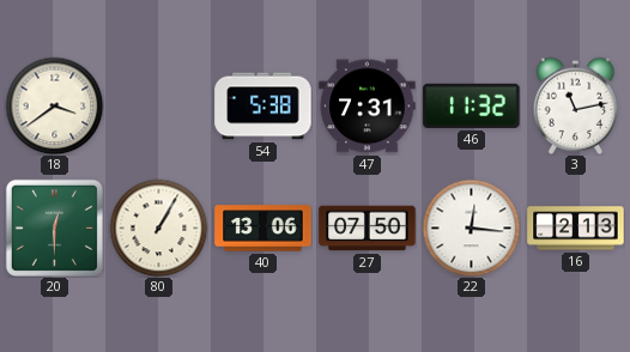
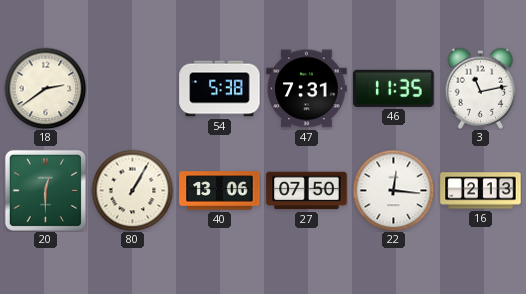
18: 3:39 -> 2:39
46: 11:32 -> 11:35
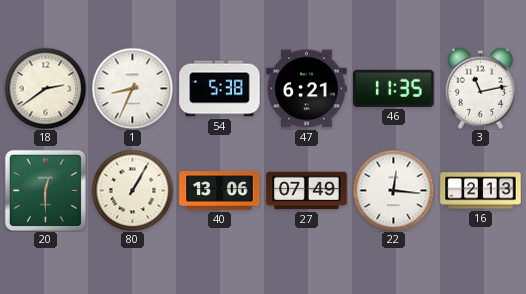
1: none -> 8:34
47: 7:31 -> 6:21
27: 07:50 -> 07:49
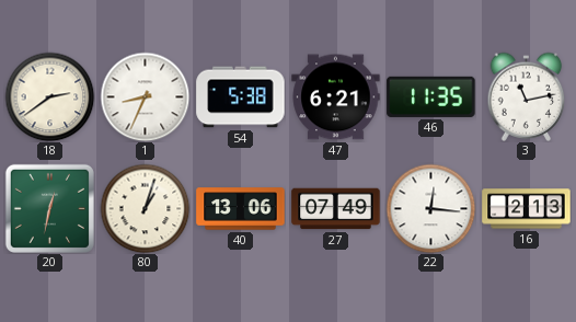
20: 12:30 -> 12:32
80: 1:05 -> 1:03
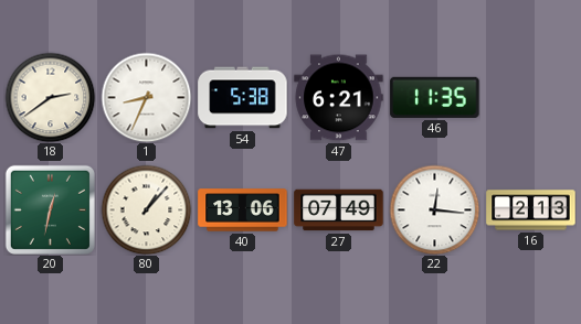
3: 11:13 -> none
80: 1:03 -> 1:07
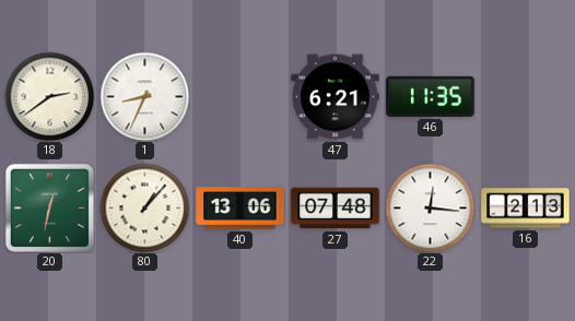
54: 5:38 -> none
27: 07:49 -> 07:48
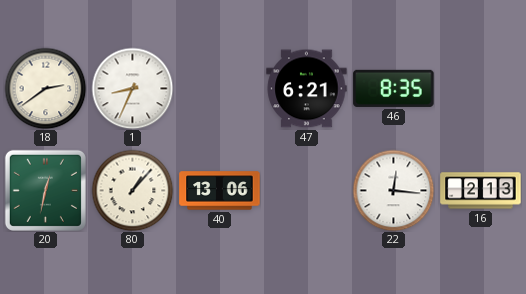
46: 11:35 -> 8:35
27: 07:48 -> none
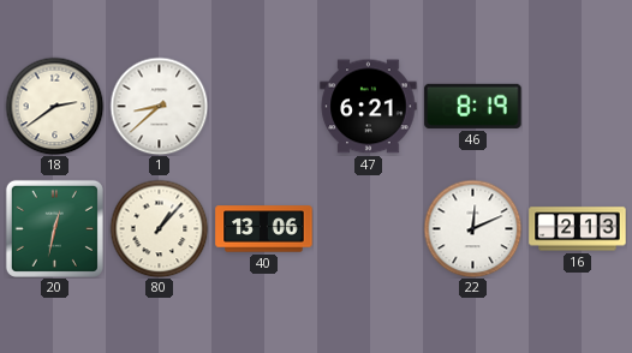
1: 8:34 -> 8:38
46: 8:35 -> 8:19
22: 12:16 -> 12:11
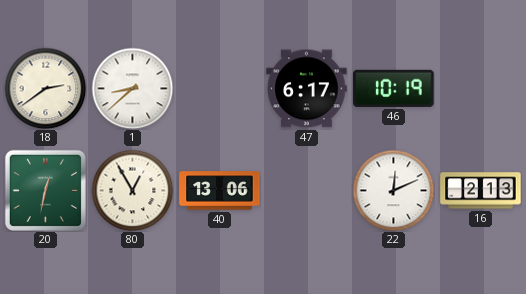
47: 6:21 -> 6:17
46: 8:19 -> 10:19
80: 1:07 -> 12:55
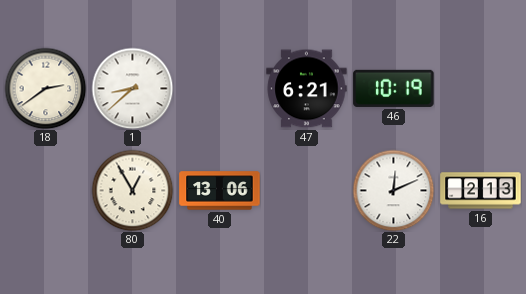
47: 6:17 -> 6:21
20: 12:32 -> none
